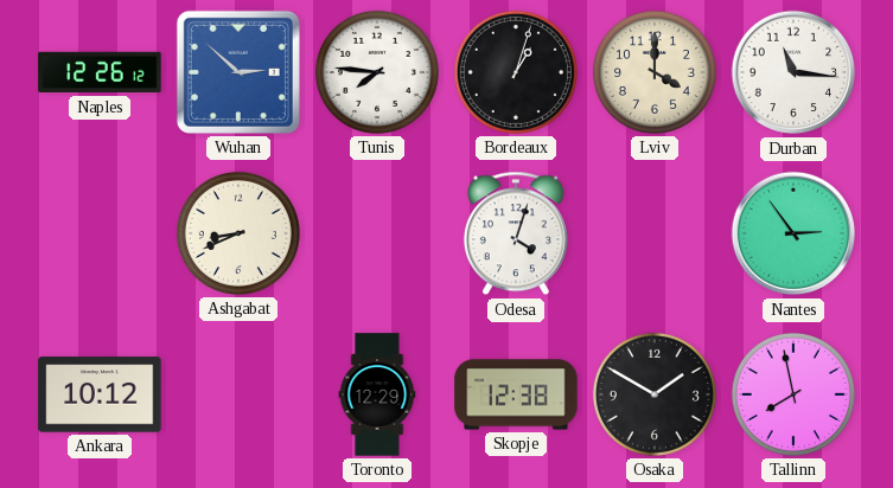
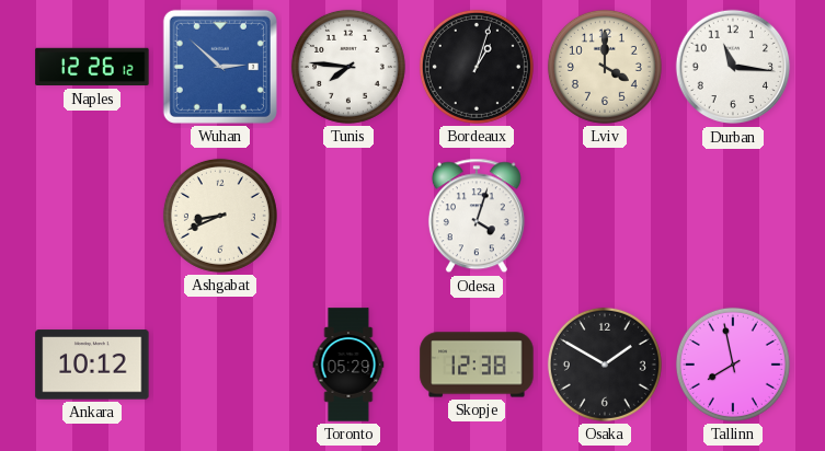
Nantes: 2:54 -> none
Toronto: 12:29 -> 05:29
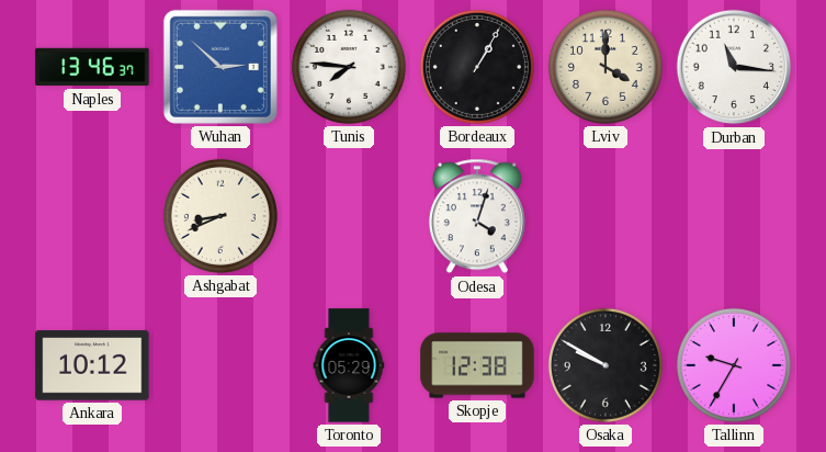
Naples: 12:26 -> 13:46
Bordeaux: 1:03 -> 1:05
Osaka: 1:50 -> 9:50
Tallinn: 7:58 -> 9:35
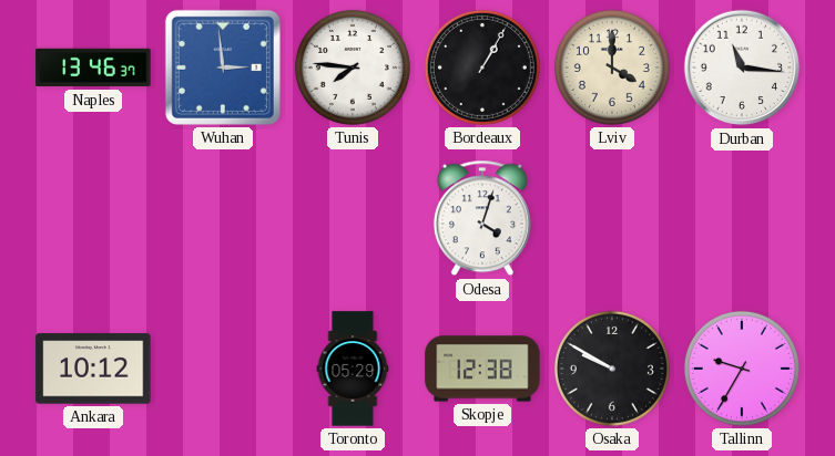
Wuhan: 2:52 -> 2:59
Ashgabat: 8:41 -> none
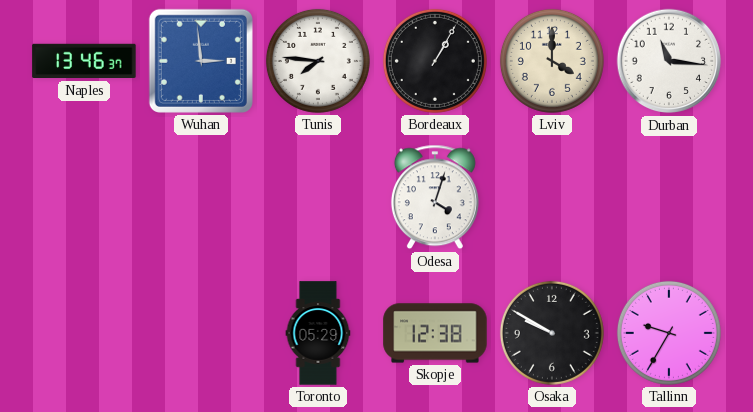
Ankara: 10:12 -> none
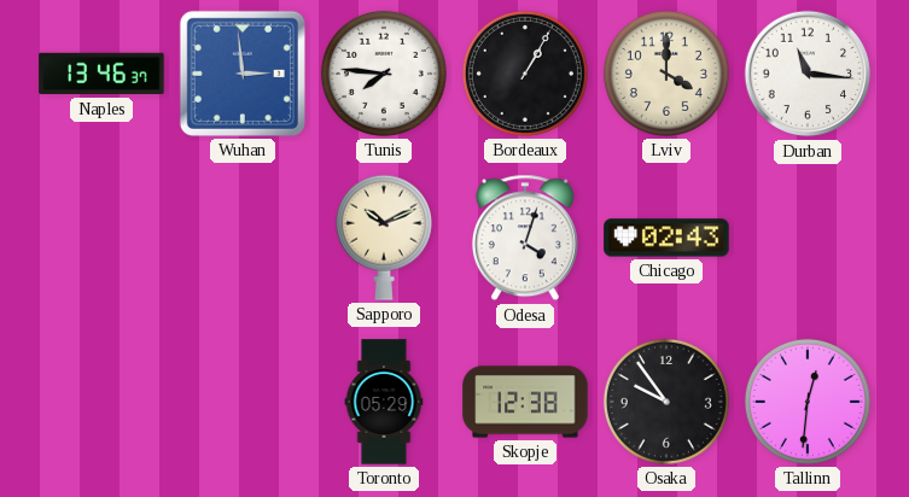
Sapporo: none -> 10:11
Chicago: none -> 02:43
Osaka: 9:50 -> 9:54
Tallinn: 9:35 -> 12:31
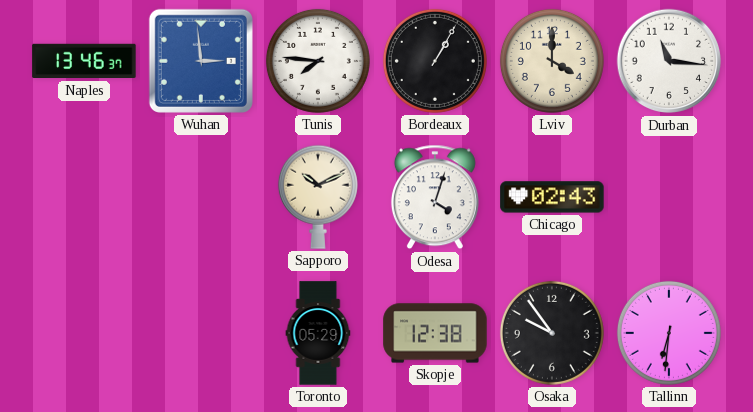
Tallinn: 12:31 -> 6:31
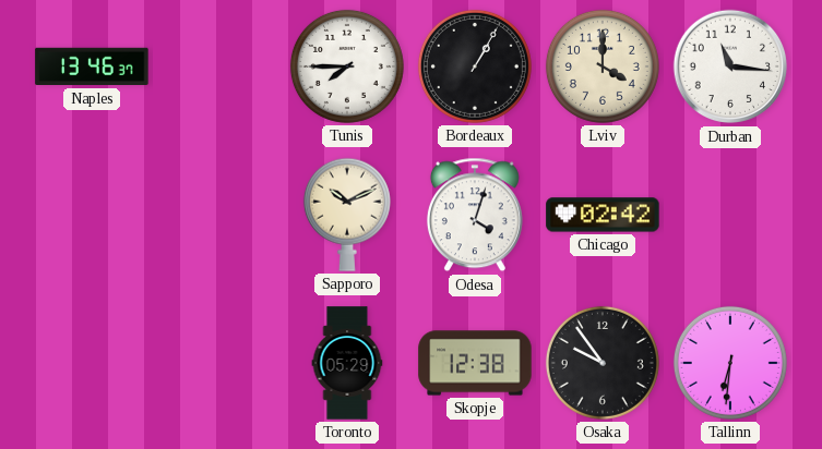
Wuhan: 2:59 -> none
Tunis: 7:46 -> 7:45
Chicago: 02:43 -> 02:42
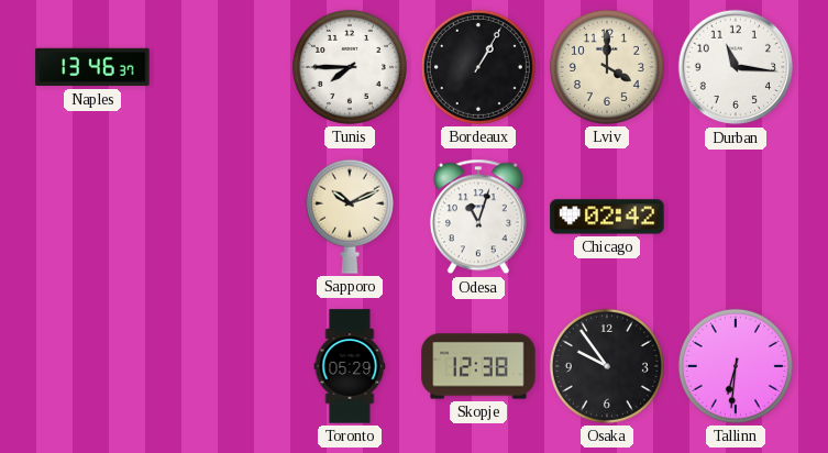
Odesa: 4:03 -> 11:03
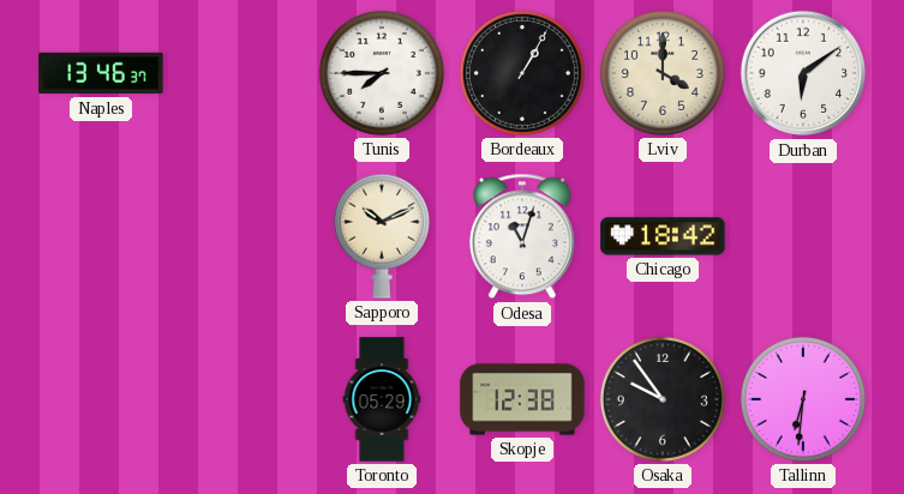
Durban: 11:16 -> 6:09
Chicago: 02:42 -> 18:42
